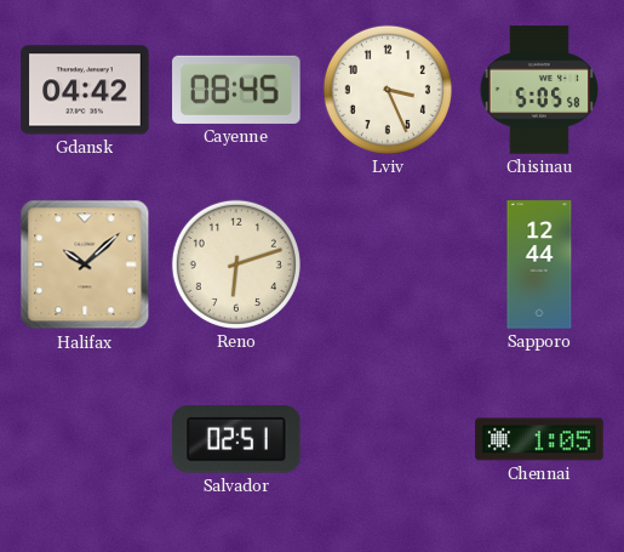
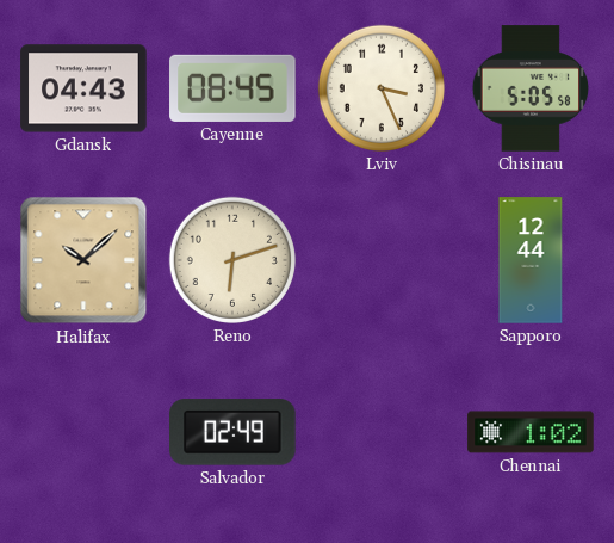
Gdansk: 04:42 -> 04:43
Salvador: 02:51 -> 02:49
Chennai: 1:05 -> 1:02
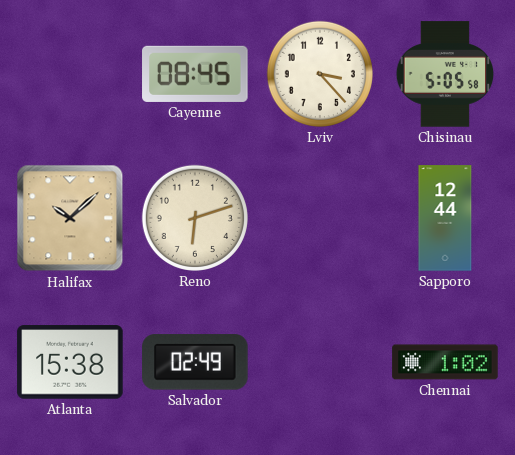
Gdansk: 04:43 -> none
Lviv: 3:26 -> 3:23
Atlanta: none -> 15:38
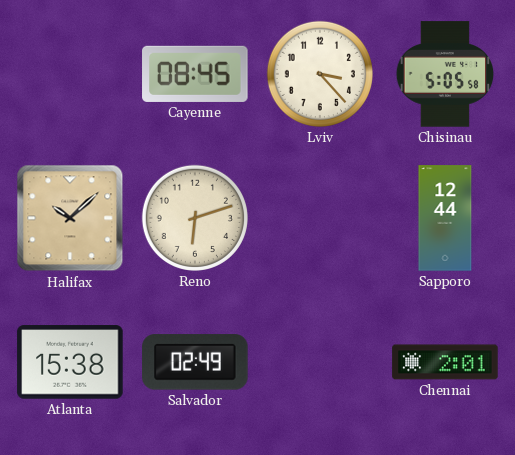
Chennai: 1:02 -> 2:01
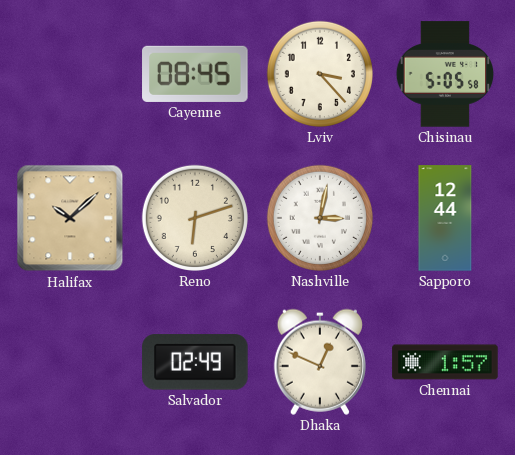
Nashville: none -> 3:02
Atlanta: 15:38 -> none
Dhaka: none -> 12:49
Chennai: 2:01 -> 1:57
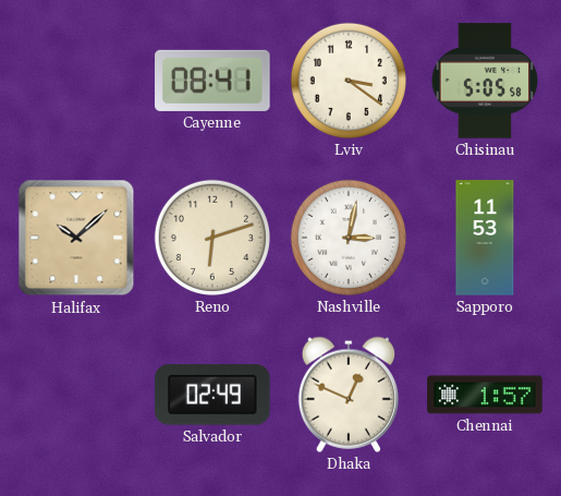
Cayenne: 08:45 -> 08:41
Lviv: 3:23 -> 3:21
Sapporo: 12:44 -> 11:53
